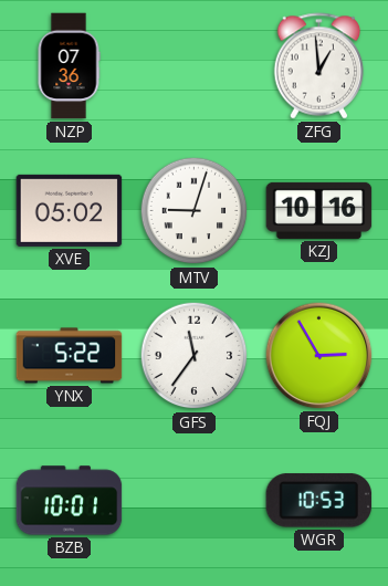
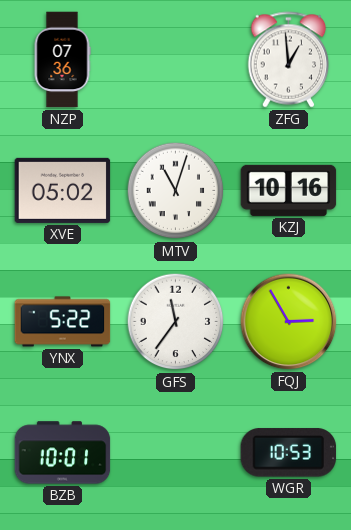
MTV: 9:03 -> 11:03
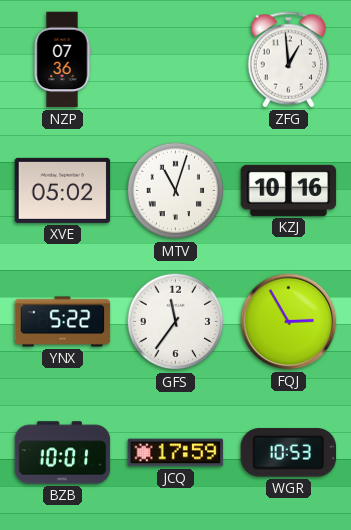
JCQ: none -> 17:59
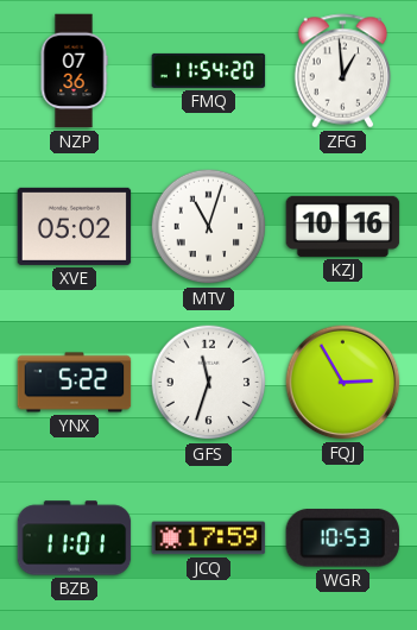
FMQ: none -> 11:54
GFS: 11:36 -> 11:33
BZB: 10:01 -> 11:01
